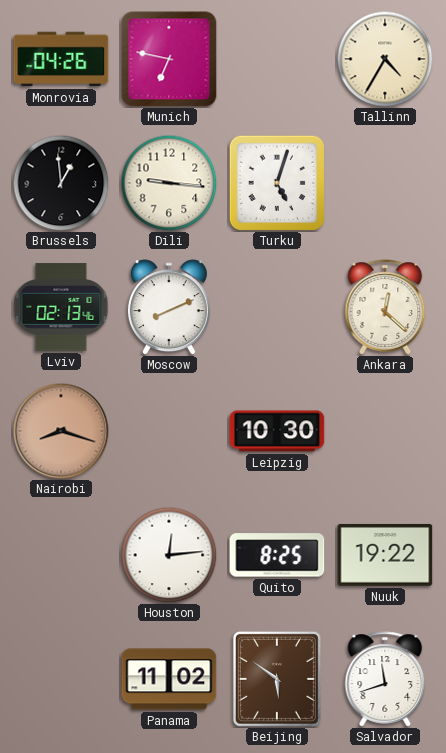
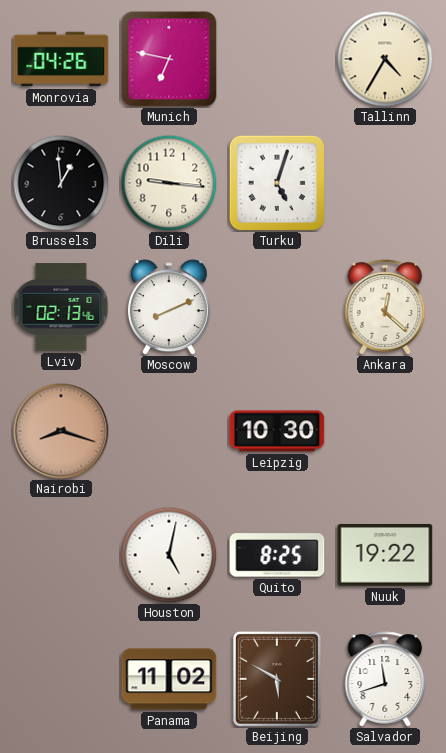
Houston: 12:14 -> 5:02
Beijing: 5:51 -> 5:50
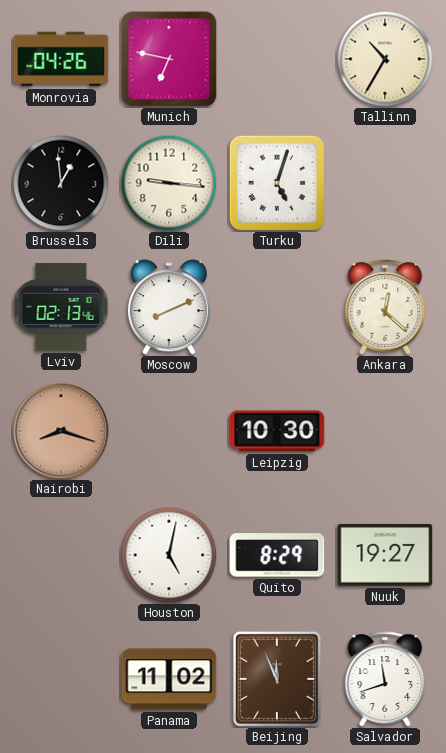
Tallinn: 4:35 -> 10:35
Quito: 8:25 -> 8:29
Nuuk: 19:22 -> 19:27
Beijing: 5:50 -> 11:56
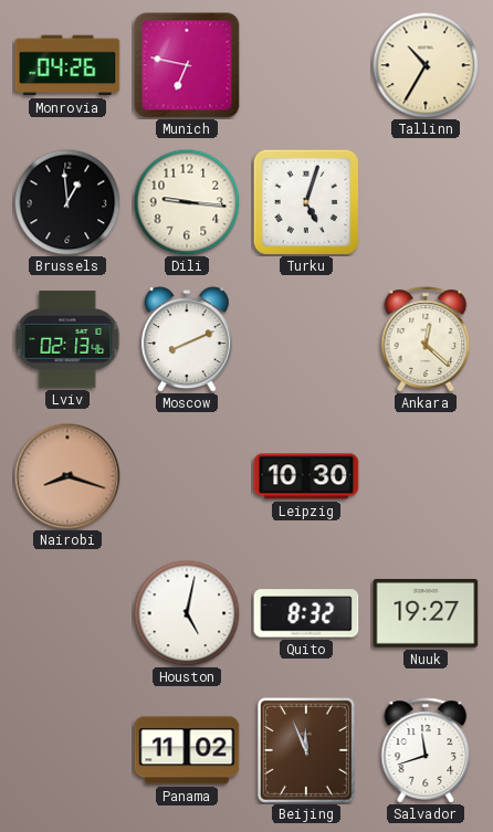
Quito: 8:29 -> 8:32
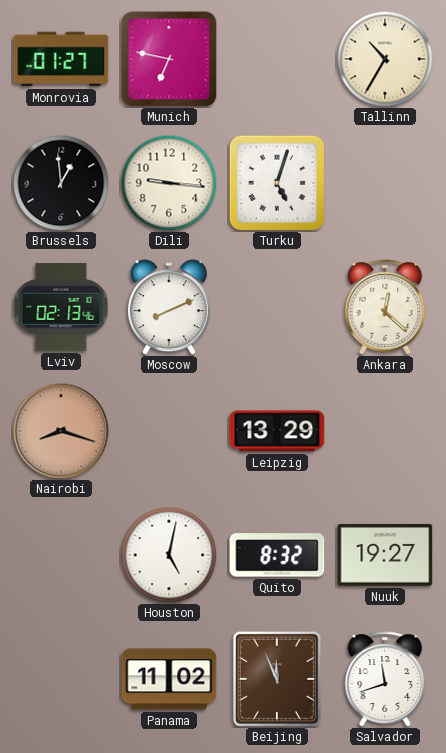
Monrovia: 04:26 -> 01:27
Leipzig: 10:30 -> 13:29
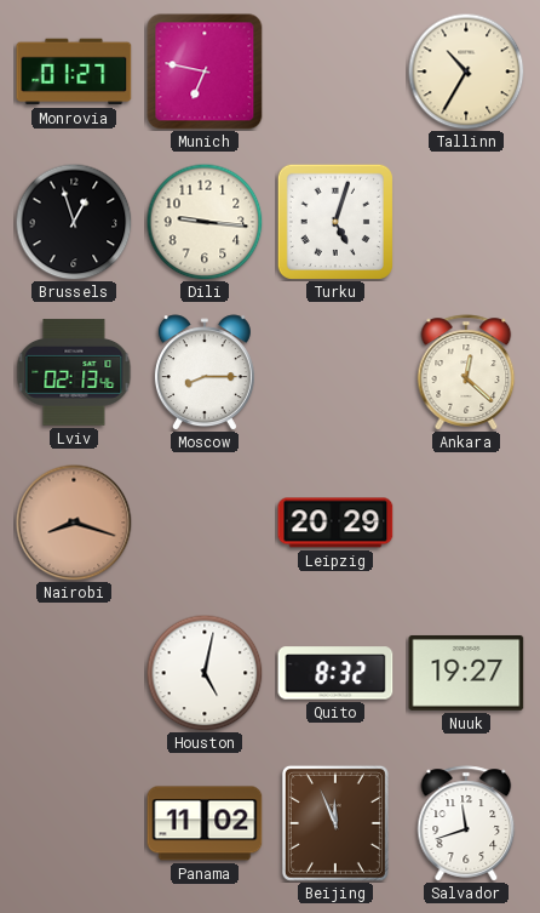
Brussels: 12:59 -> 12:57
Moscow: 8:11 -> 8:15
Leipzig: 13:29 -> 20:29
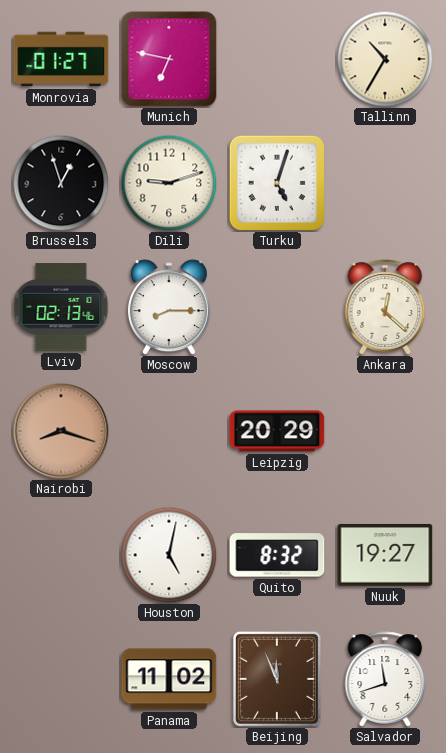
Dili: 9:16 -> 9:12
